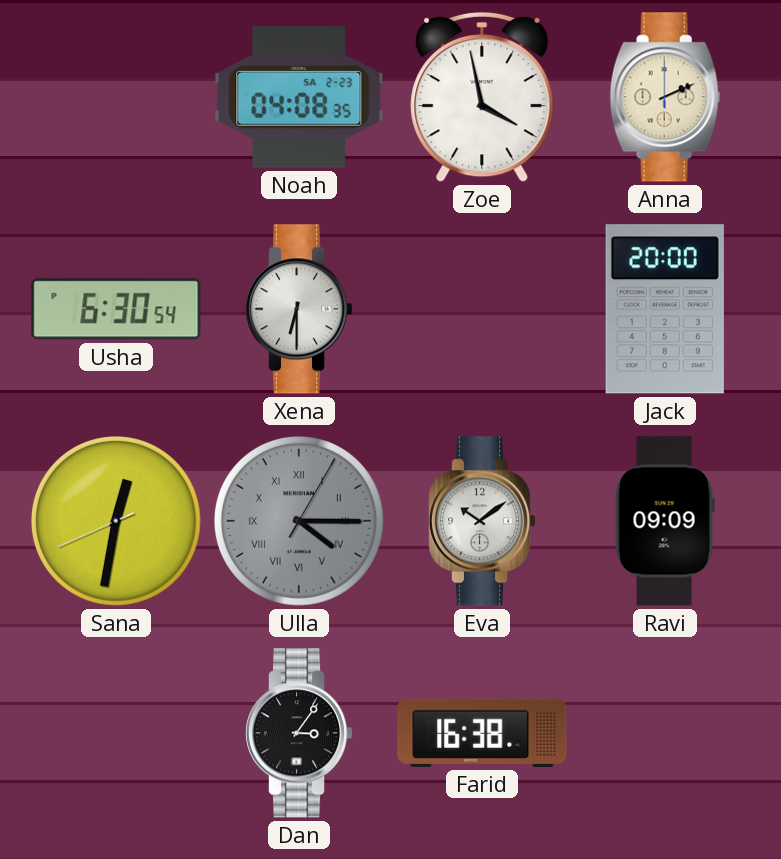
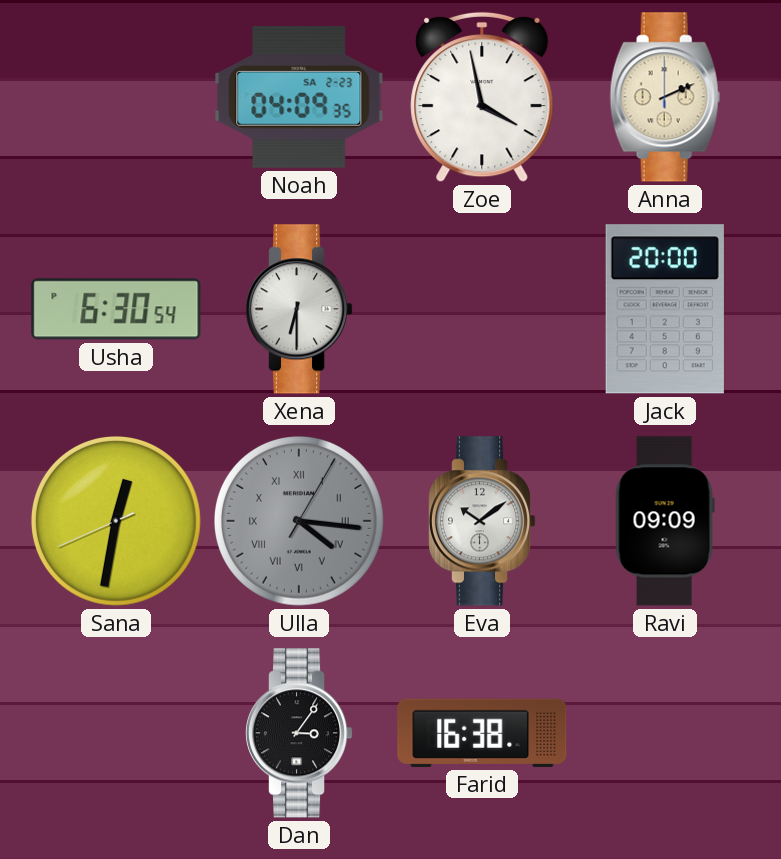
Noah: 04:08 -> 04:09
Ulla: 4:15 -> 4:16
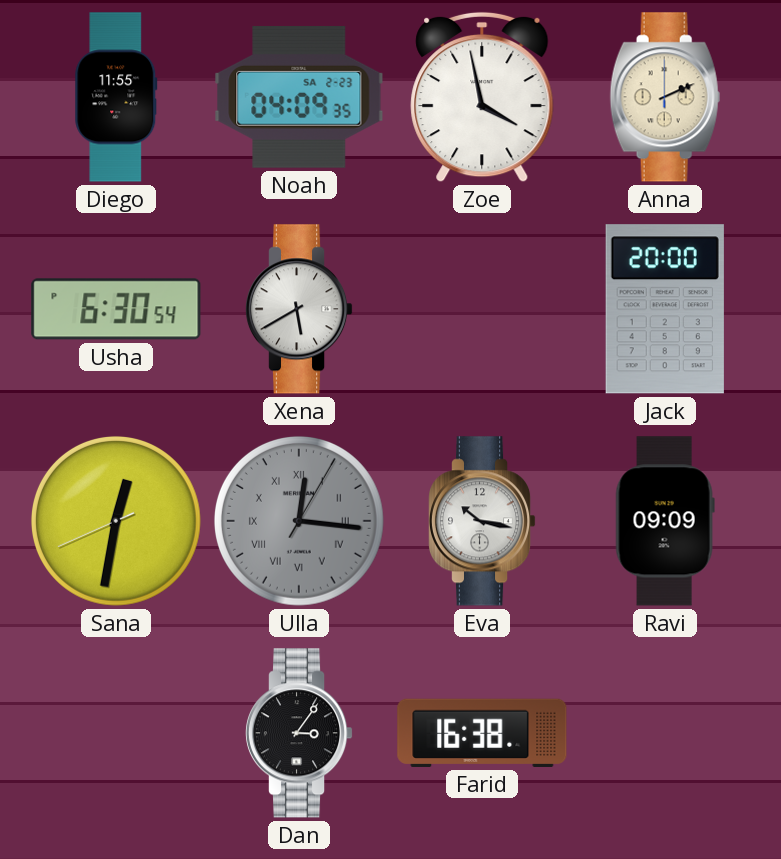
Diego: none -> 11:55
Xena: 6:30 -> 5:40
Ulla: 4:16 -> 12:16
Eva: 10:09 -> 10:17
